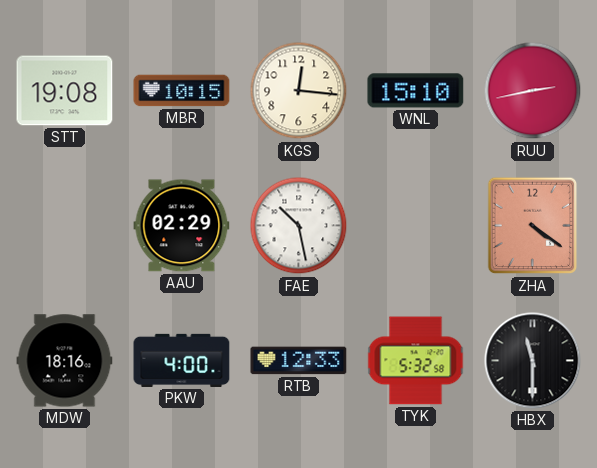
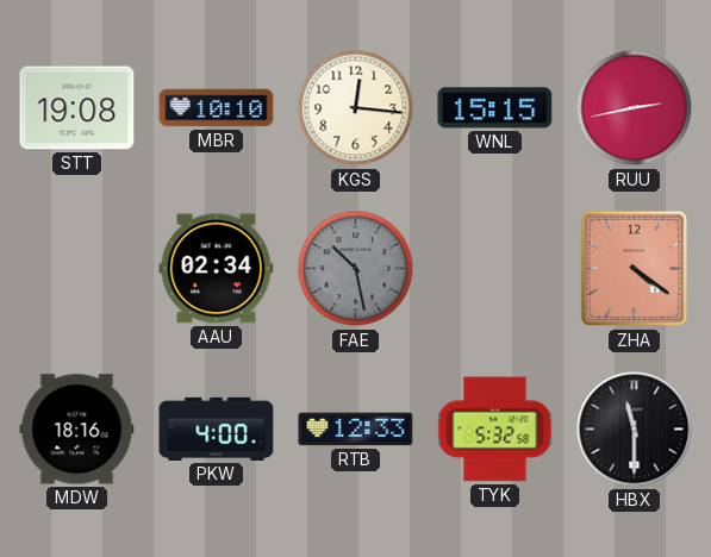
MBR: 10:15 -> 10:10
WNL: 15:10 -> 15:15
AAU: 02:29 -> 02:34
FAE dial: white -> grey
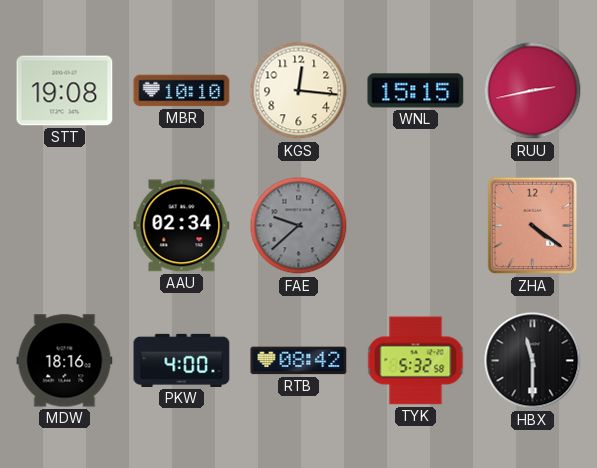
FAE: 10:28 -> 9:38
RTB: 12:33 -> 08:42
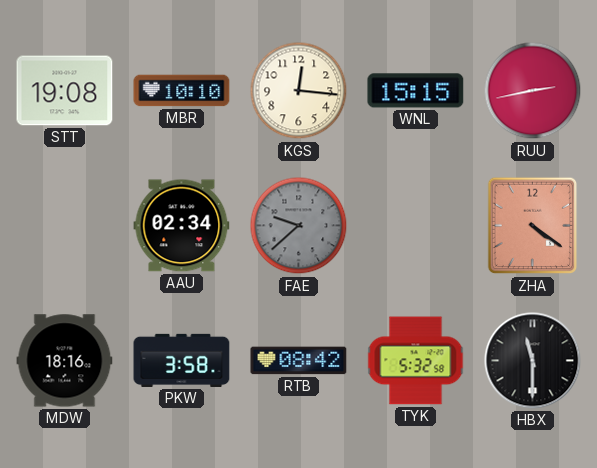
PKW: 4:00 -> 3:58
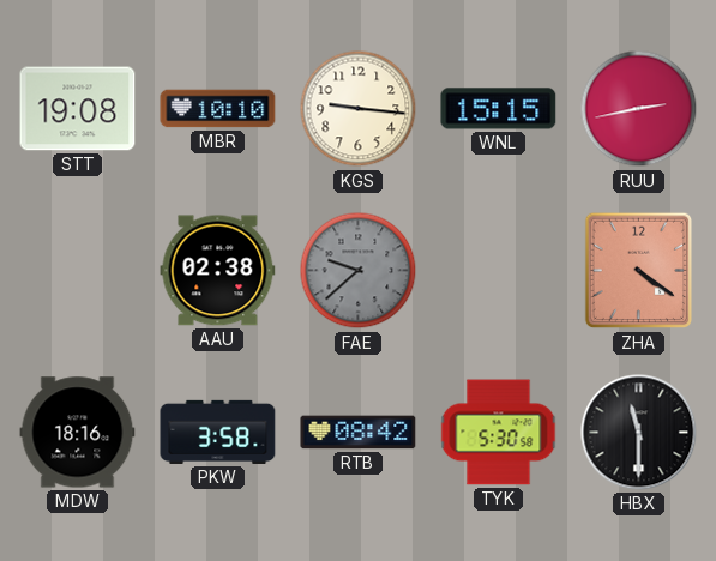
KGS: 12:16 -> 9:16
AAU: 02:34 -> 02:38
TYK: 5:32 -> 5:30
